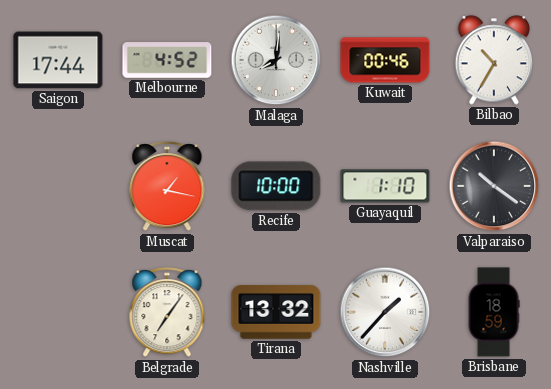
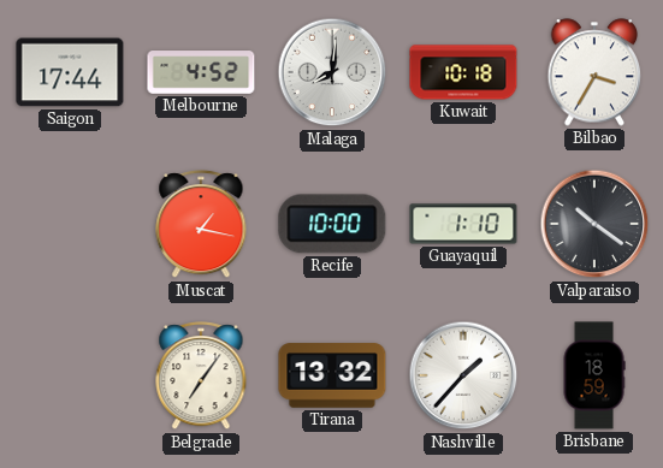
Kuwait: 00:46 -> 10:18
Bilbao: 10:35 -> 3:35
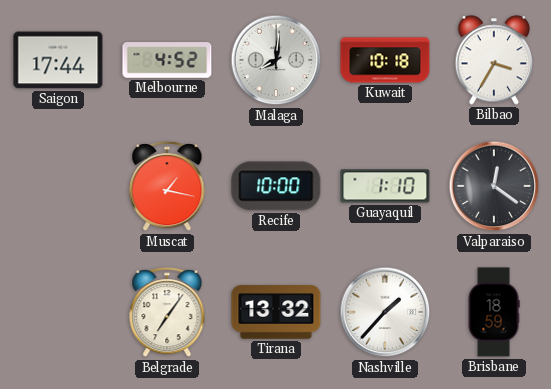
Valparaiso: 10:21 -> 12:21
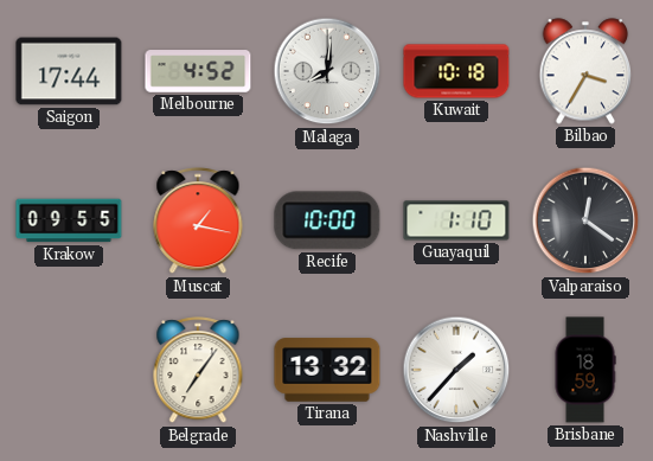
Krakow: none -> 09:55
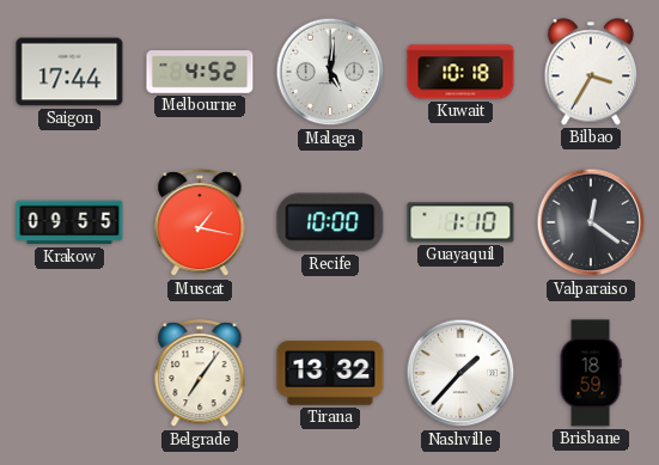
Malaga: 8:01 -> 5:01
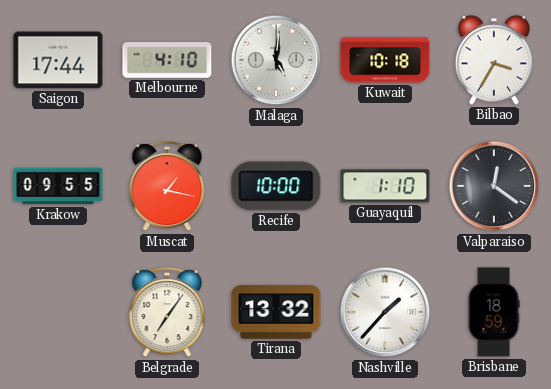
Melbourne: 4:52 -> 4:10
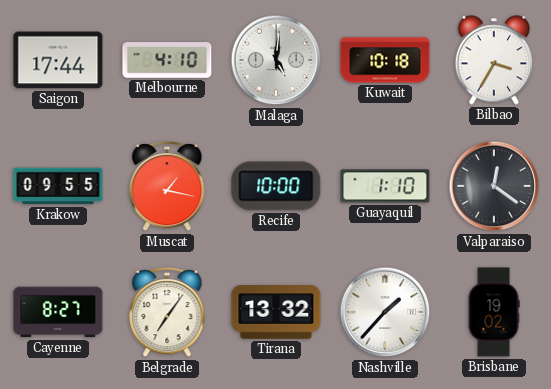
Cayenne: none -> 8:27
Brisbane: 18:59 -> 19:02
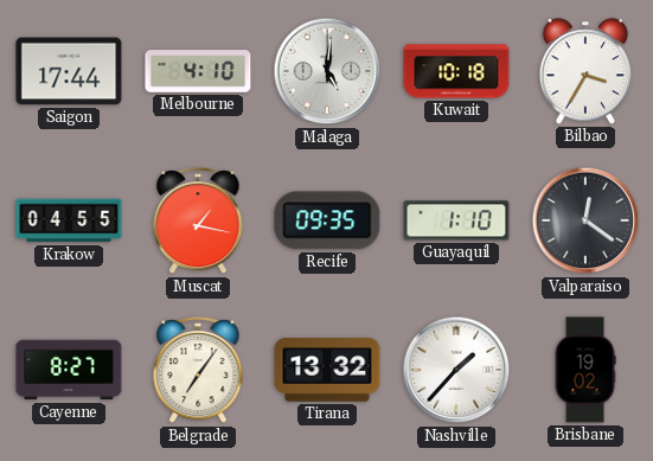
Krakow: 09:55 -> 04:55
Recife: 10:00 -> 09:35
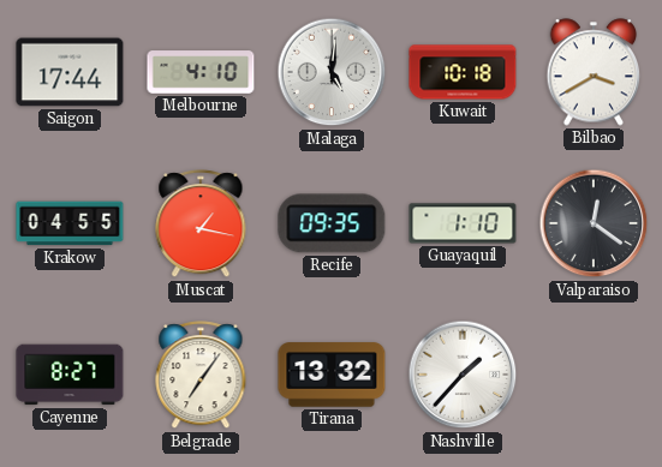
Bilbao: 3:35 -> 3:40
Brisbane: 19:02 -> none
